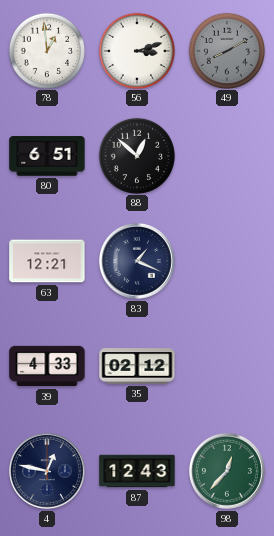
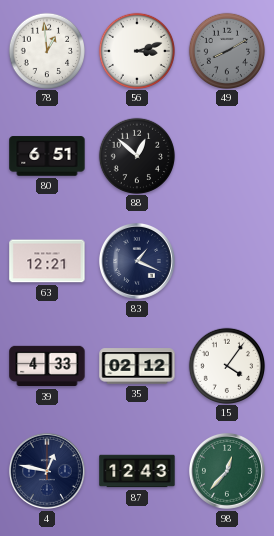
15: none -> 4:06
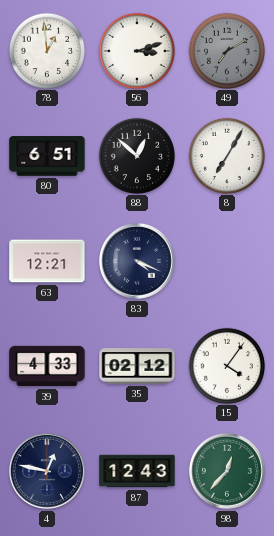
49: 8:10 -> 7:10
8: none -> 7:05
83: 1:19 -> 4:19
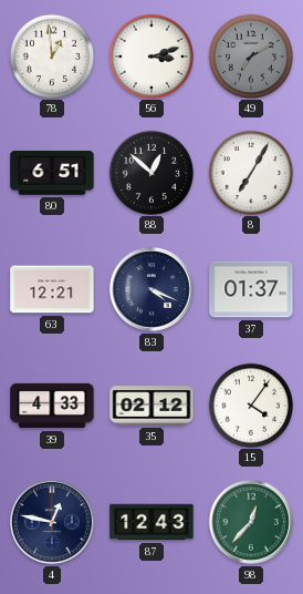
37: none -> 01:37
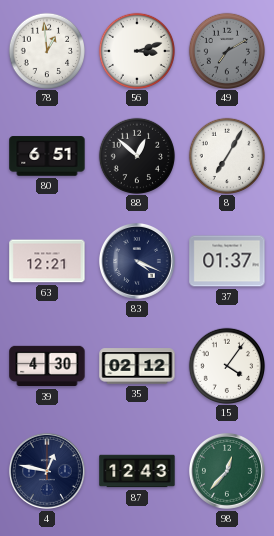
39: 4:33 -> 4:30
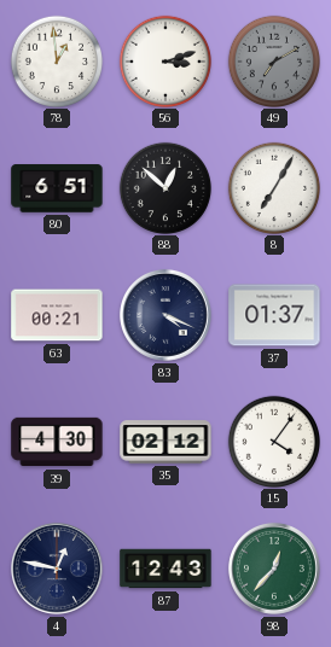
63: 12:21 -> 00:21
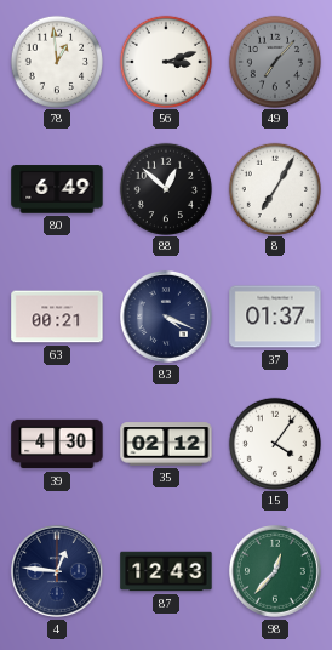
49: 7:10 -> 7:07
80: 6:51 -> 6:49
4: 12:47 -> 12:46
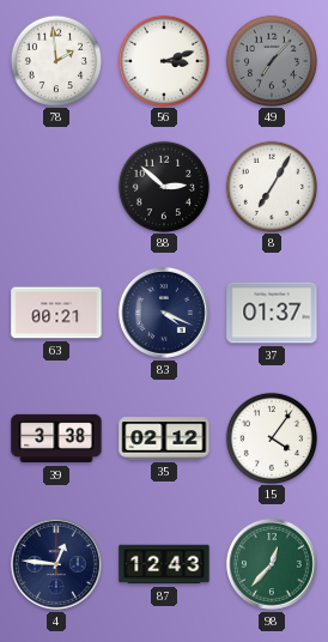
78: 12:59 -> 1:59
80: 6:49 -> none
88: 12:52 -> 2:52
39: 4:30 -> 3:38
